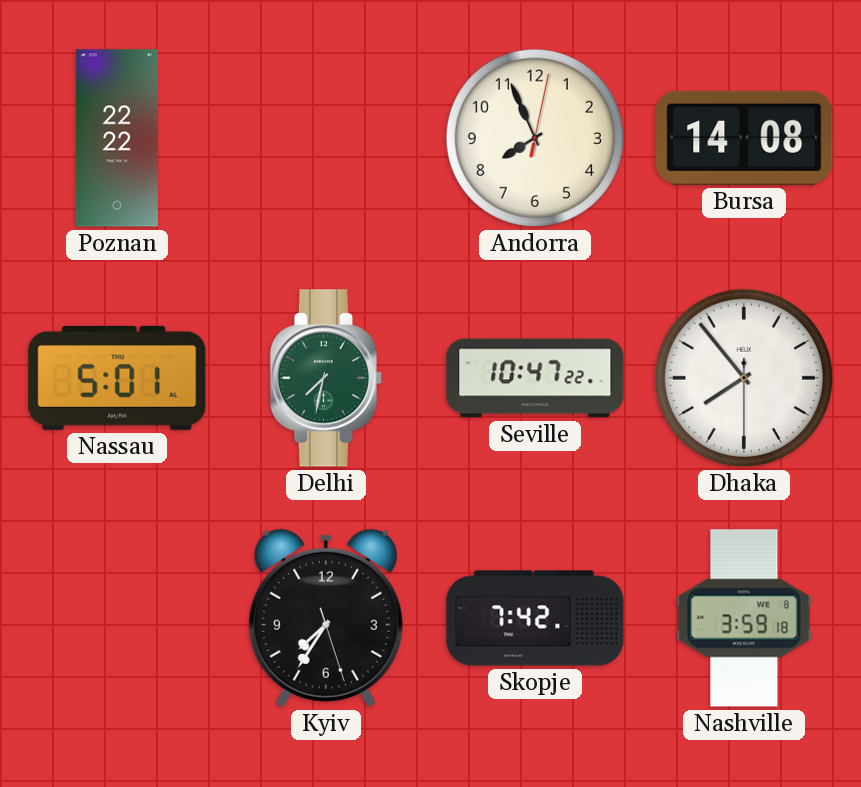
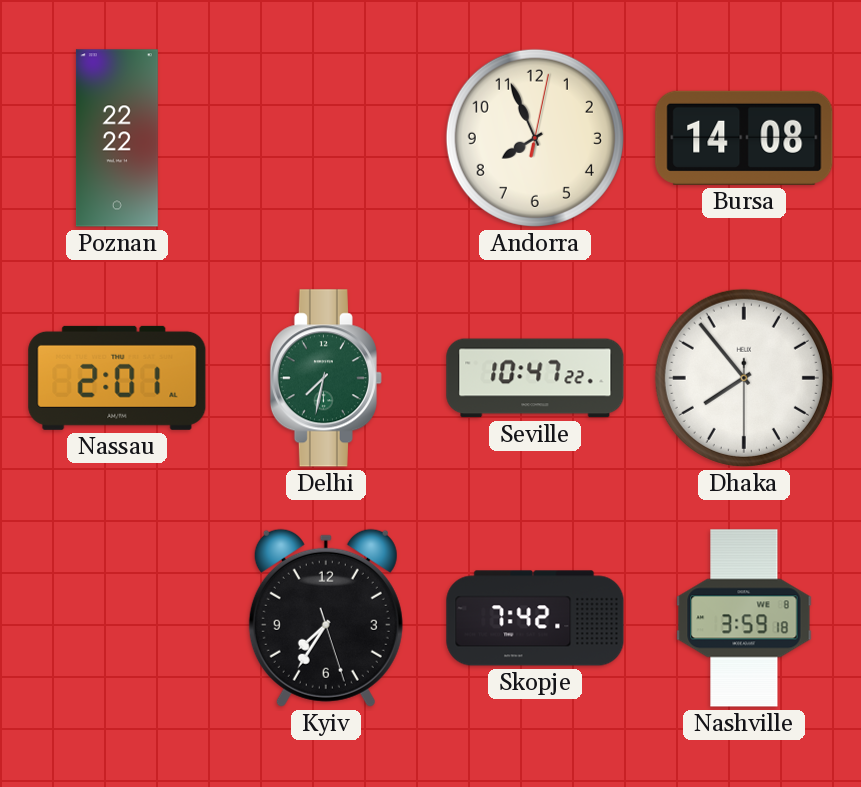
Nassau: 5:01 -> 2:01
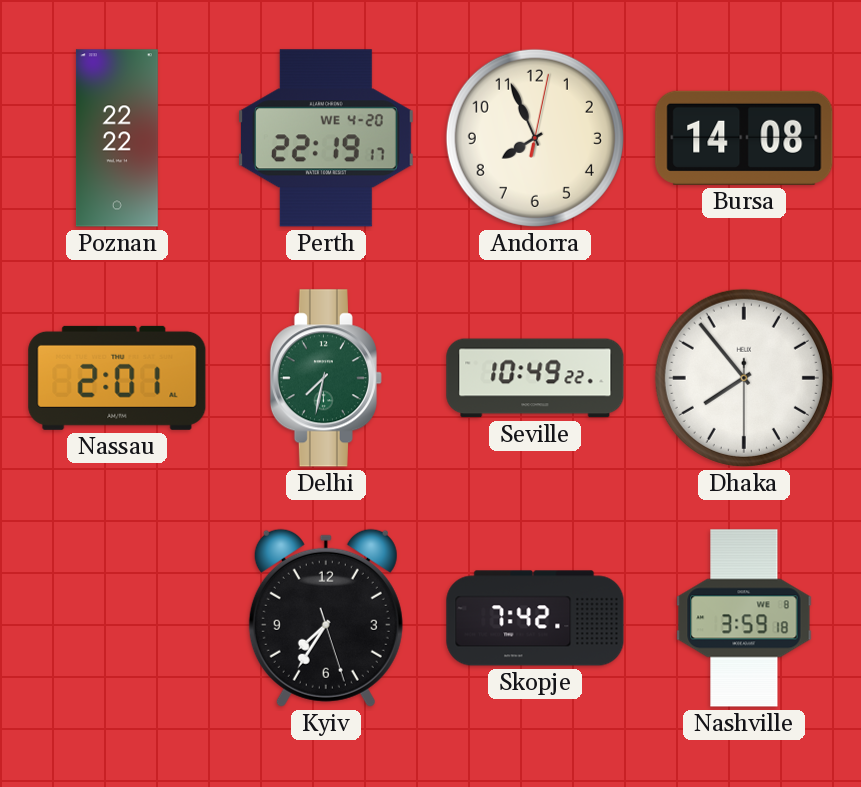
Perth: none -> 22:19
Seville: 10:47 -> 10:49
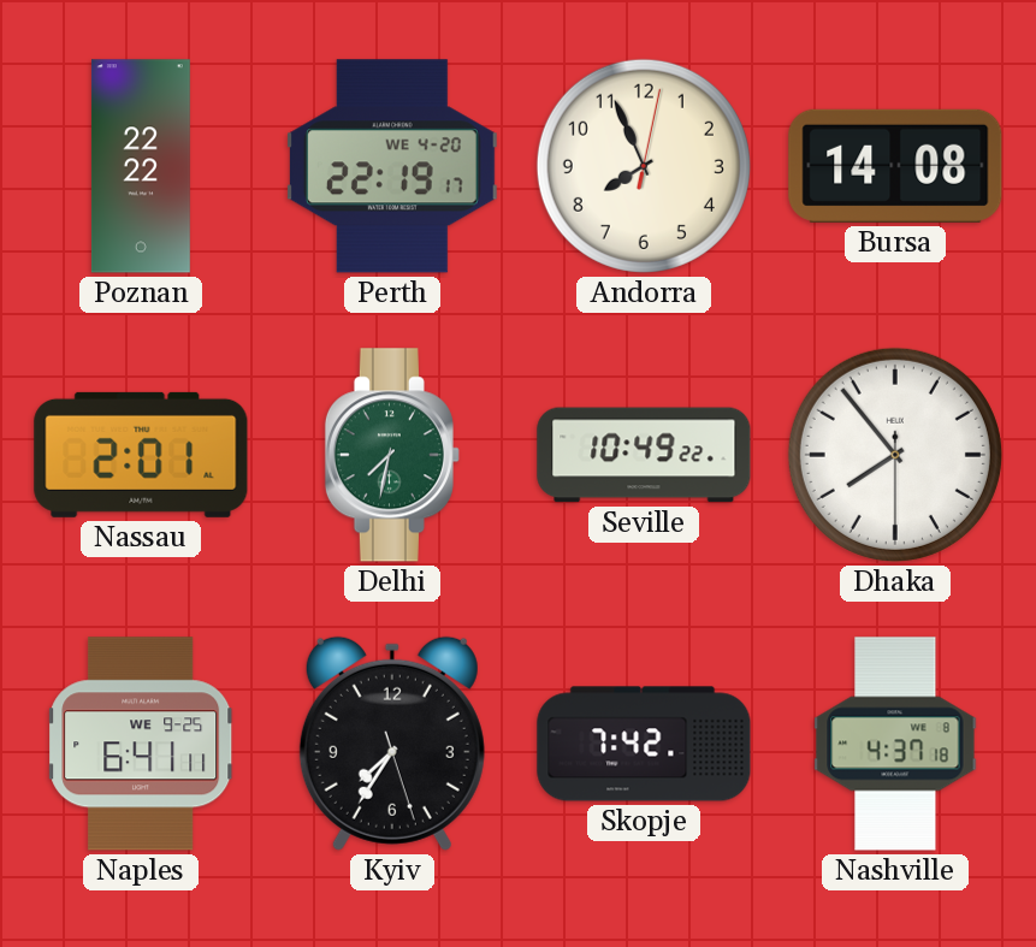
Naples: none -> 6:41
Nashville: 3:59 -> 4:37
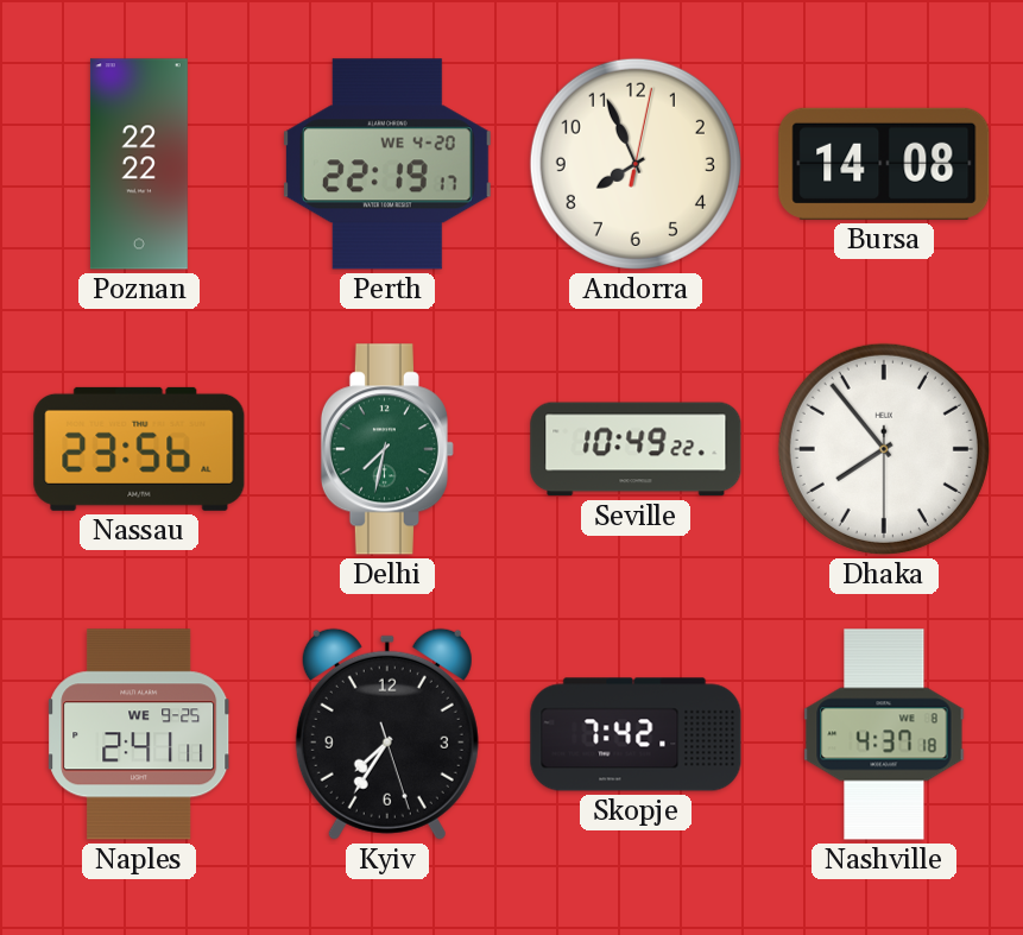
Nassau: 2:01 -> 23:56
Naples: 6:41 -> 2:41
